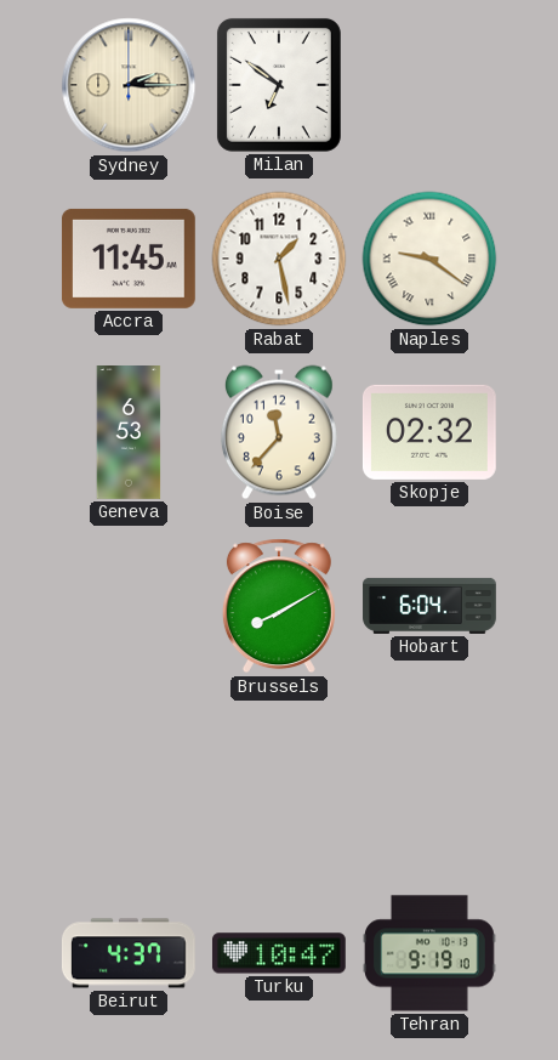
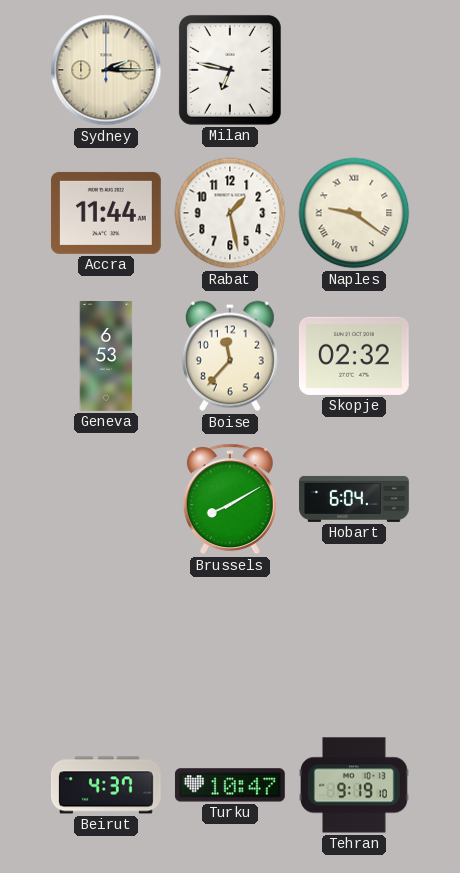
Milan: 6:51 -> 6:47
Accra: 11:45 -> 11:44
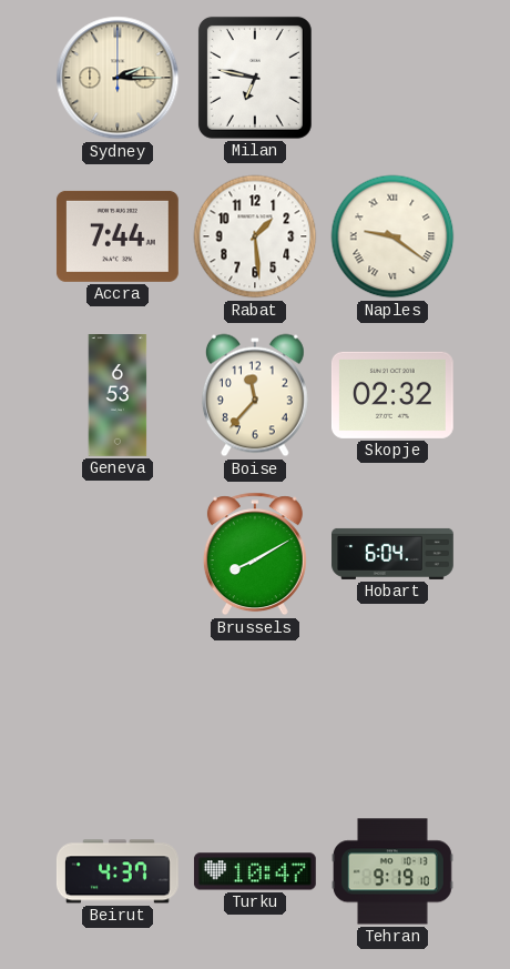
Accra: 11:44 -> 7:44
Rabat: 1:28 -> 1:29
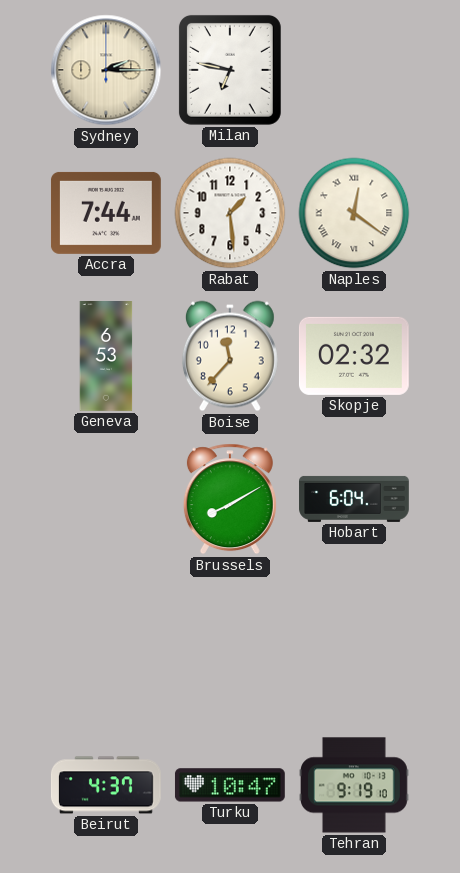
Naples: 9:21 -> 12:21
